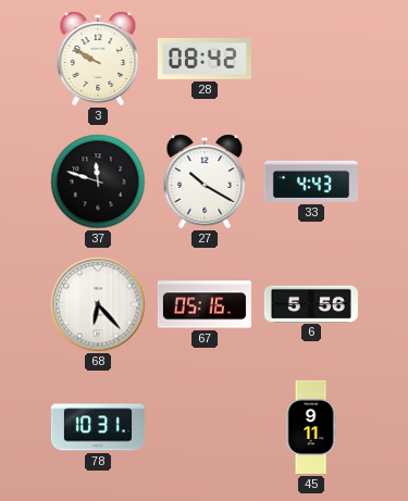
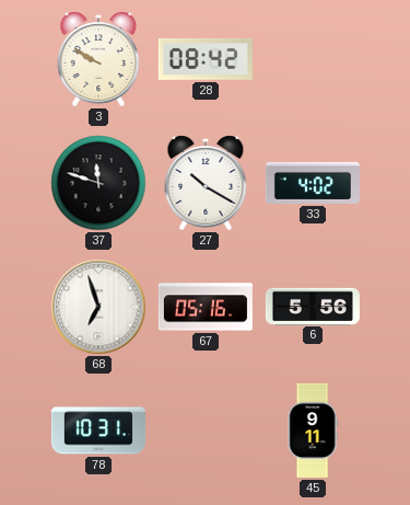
33: 4:43 -> 4:02
68: 6:23 -> 6:57
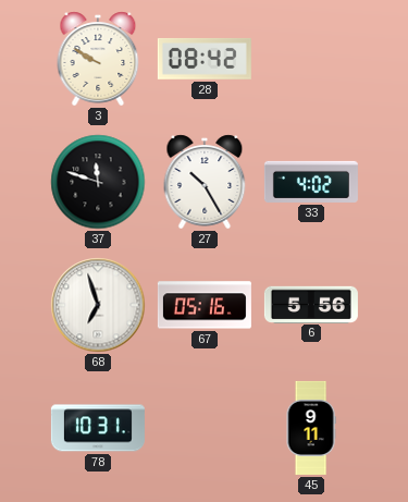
27: 10:20 -> 10:25
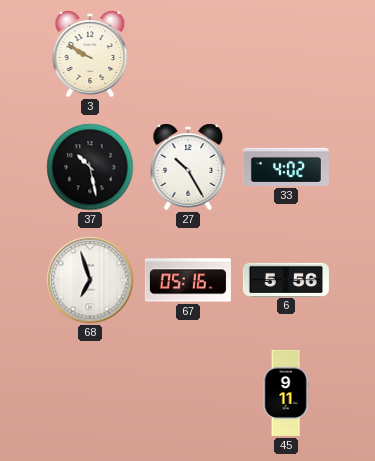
28: 08:42 -> none
37: 11:48 -> 10:28
78: 10:31 -> none
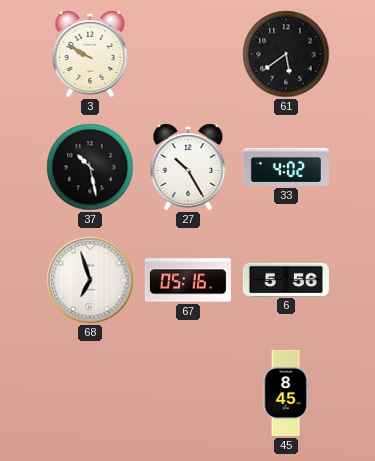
61: none -> 5:39
45: 9:11 -> 8:45
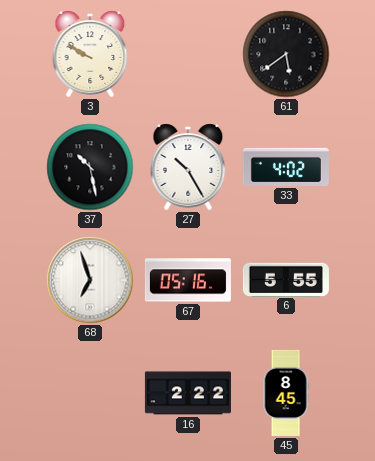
6: 5:56 -> 5:55
16: none -> 2:22
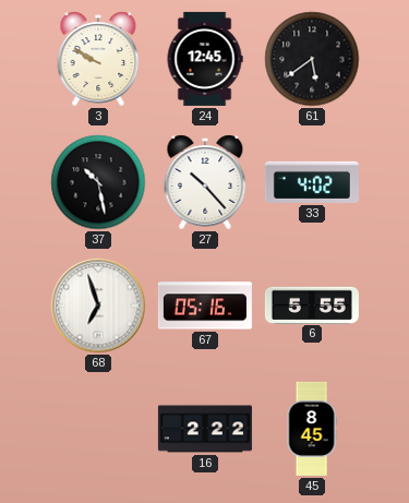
24: none -> 12:45
27: 10:25 -> 10:23
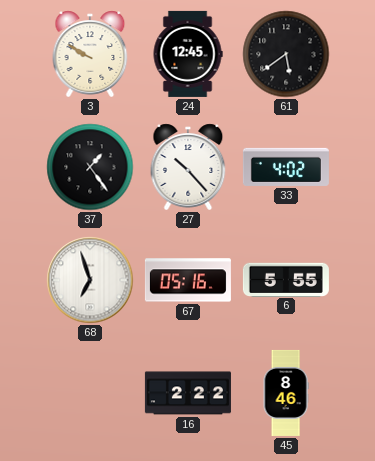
37: 10:28 -> 1:24
45: 8:45 -> 8:46
